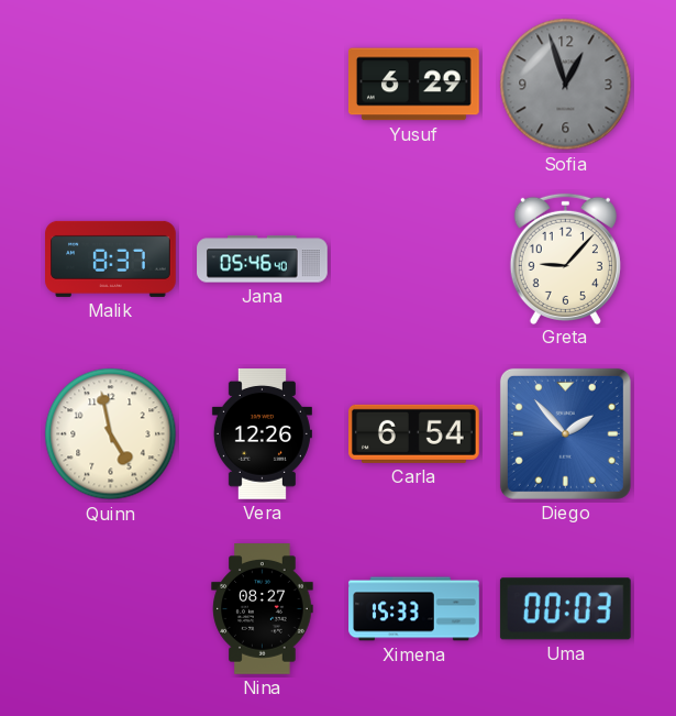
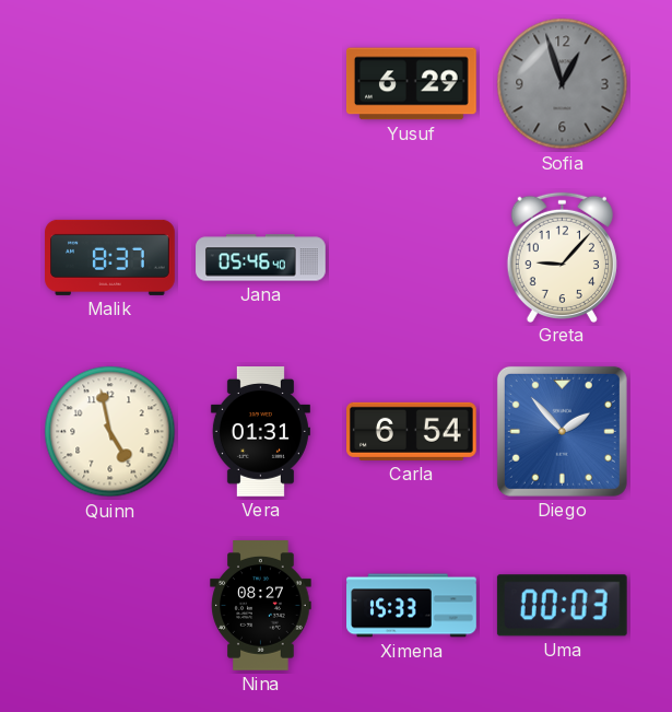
Vera: 12:26 -> 01:31
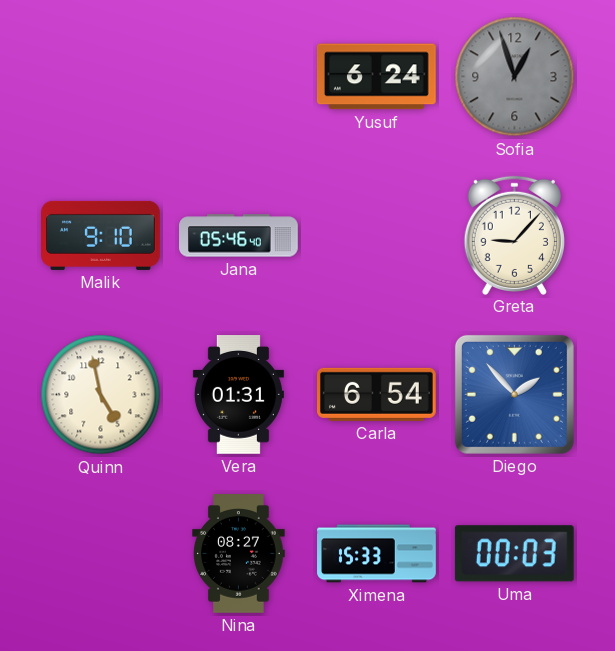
Yusuf: 6:29 -> 6:24
Malik: 8:37 -> 9:10
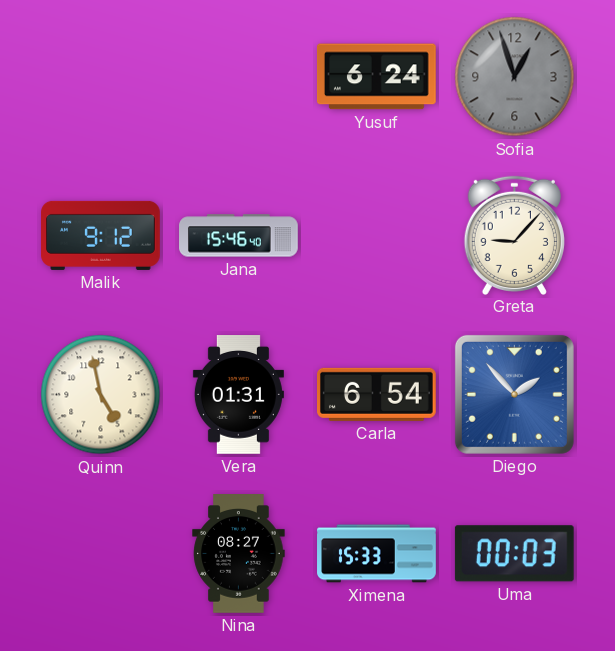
Malik: 9:10 -> 9:12
Jana: 05:46 -> 15:46
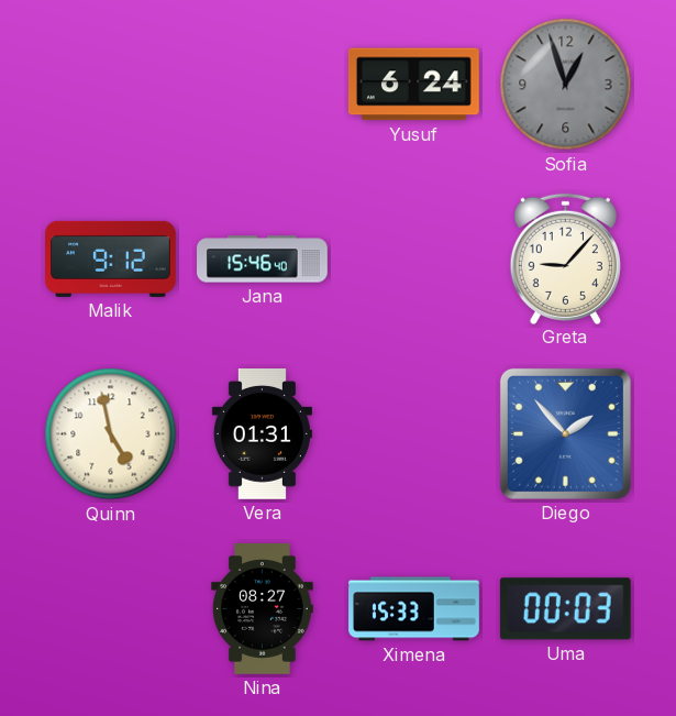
Carla: 6:54 -> none
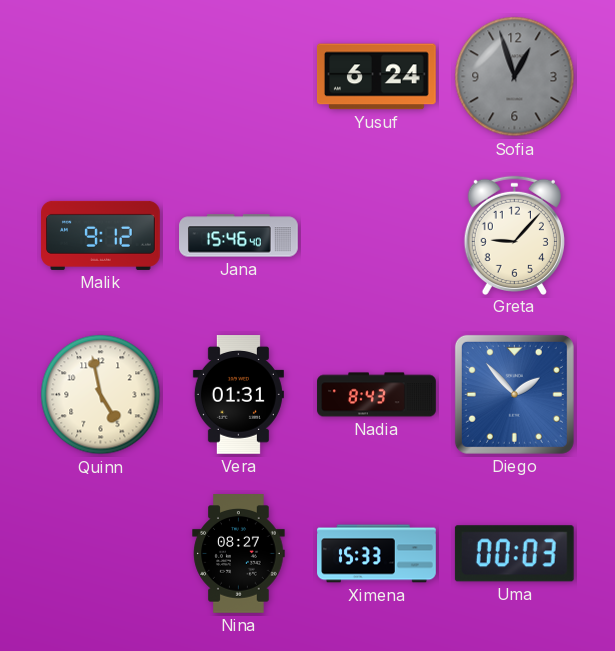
Nadia: none -> 8:43
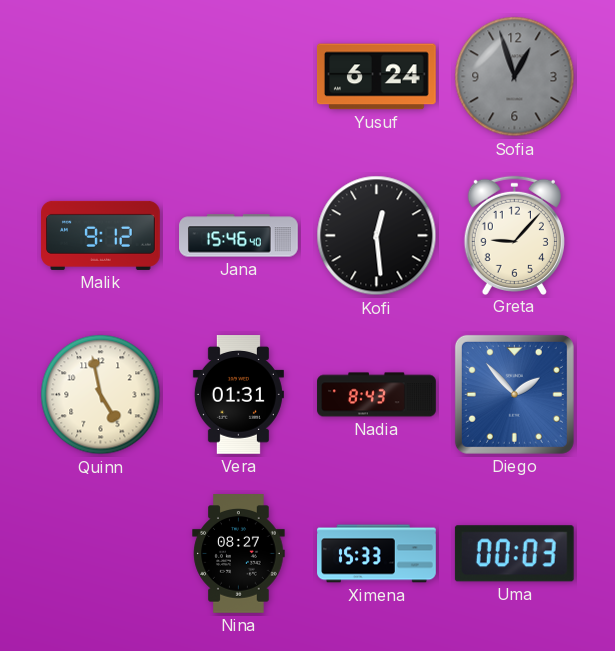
Kofi: none -> 12:29
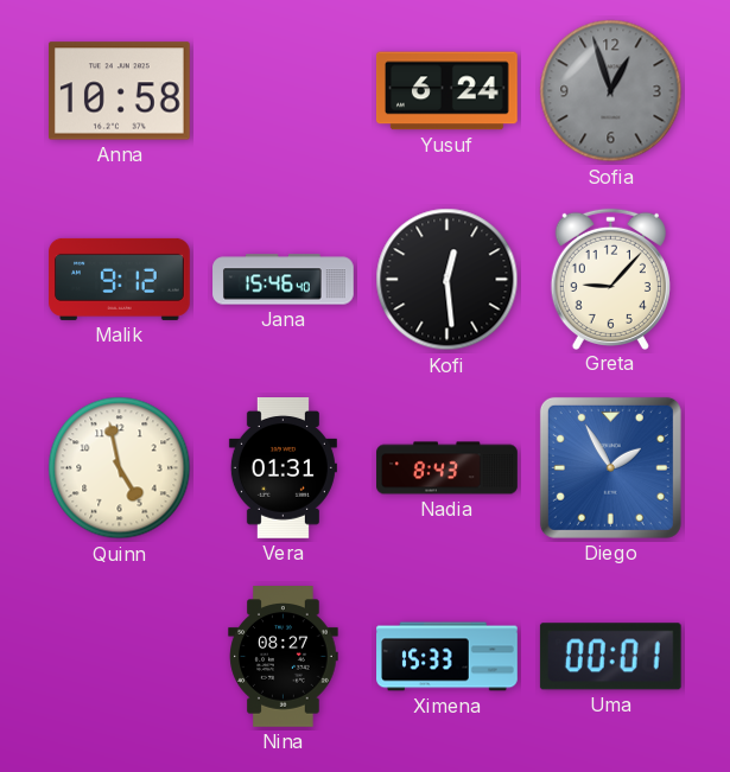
Anna: none -> 10:58
Diego: 1:53 -> 1:55
Uma: 00:03 -> 00:01
